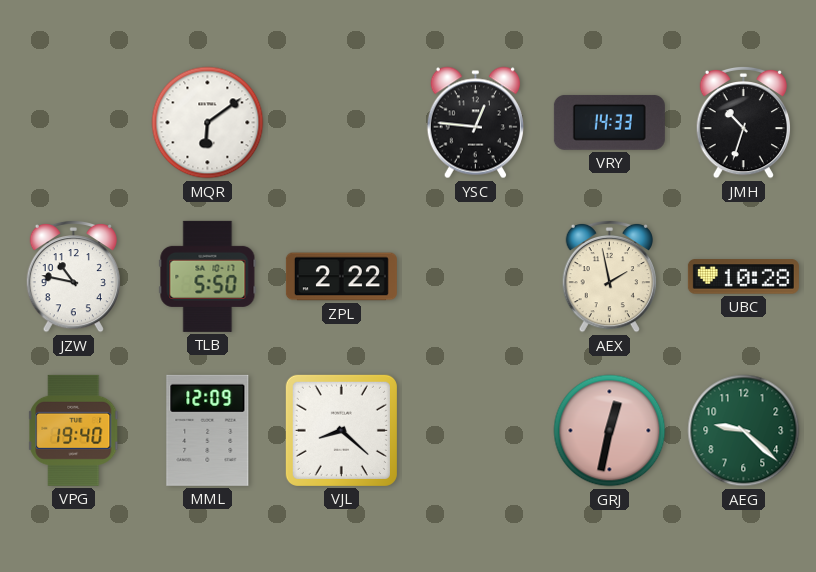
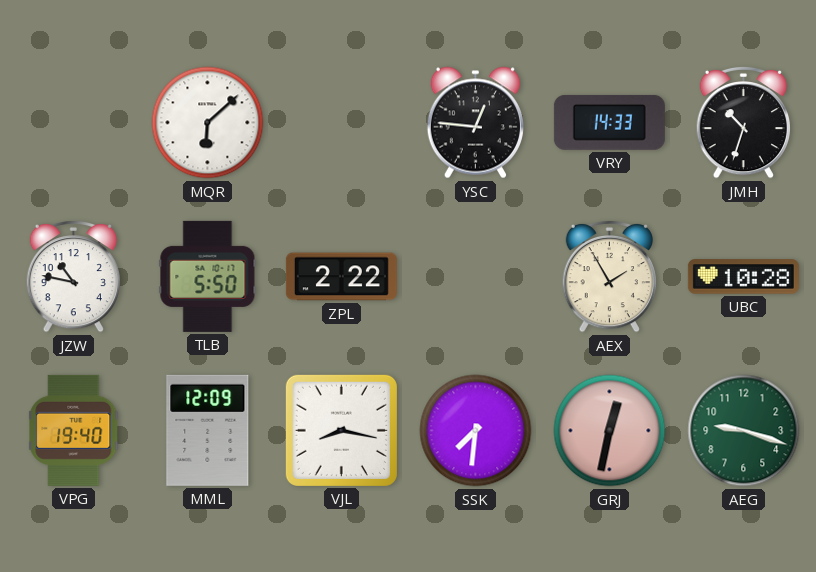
MQR: 6:09 -> 6:08
AEX: 1:58 -> 1:55
VJL: 8:22 -> 8:17
SSK: none -> 7:31
AEG: 9:22 -> 9:18
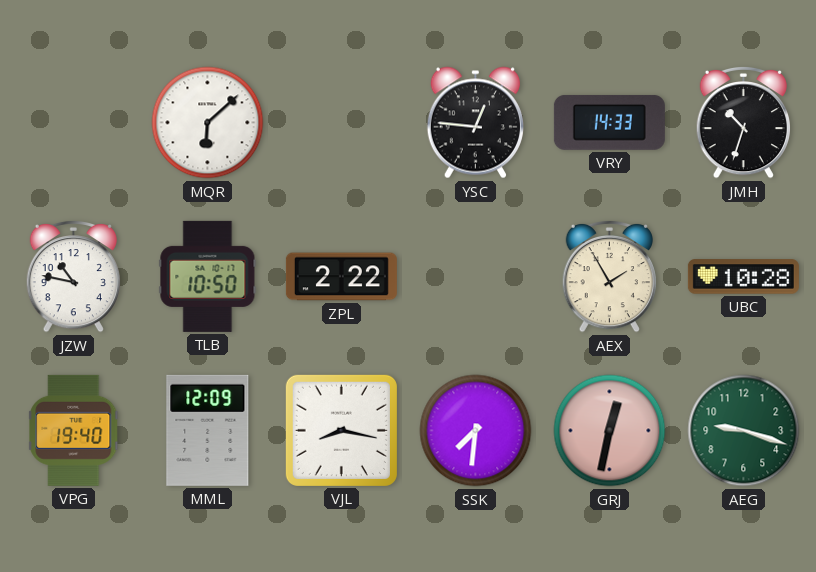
TLB: 5:50 -> 10:50
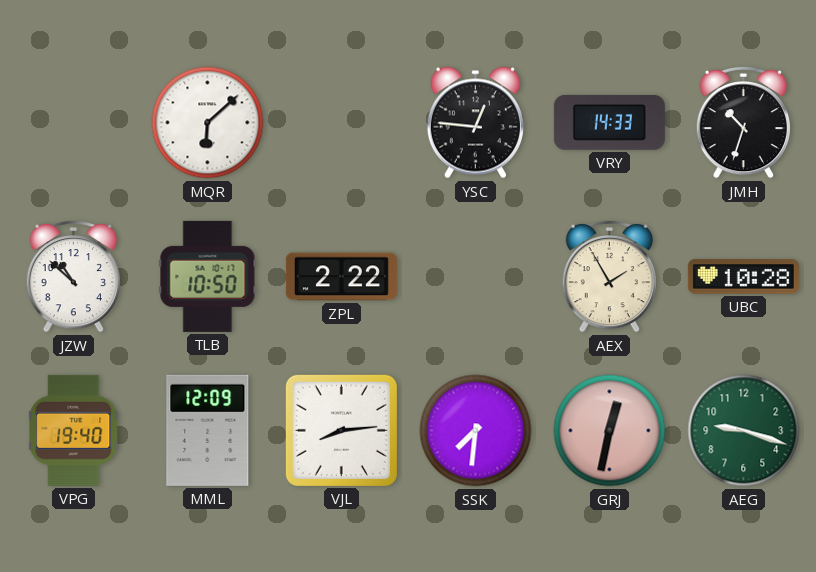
JZW: 10:47 -> 10:52
VJL: 8:17 -> 8:14
